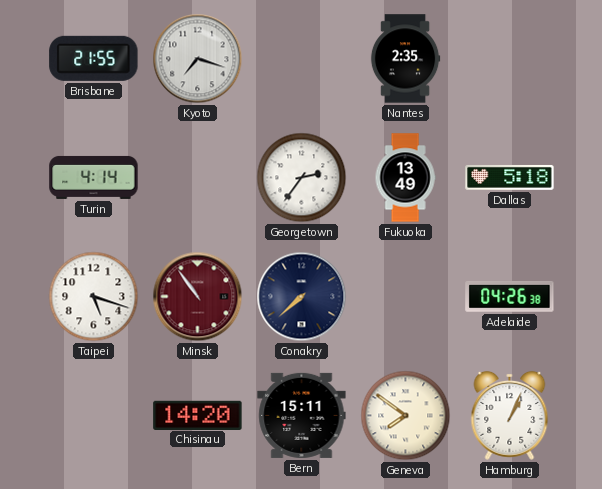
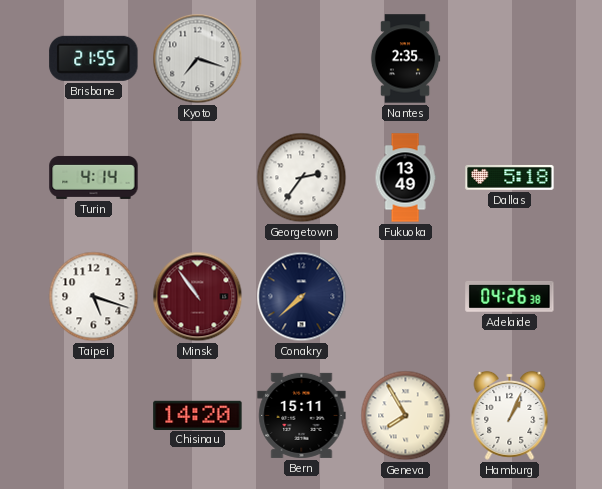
Geneva: 7:51 -> 7:55
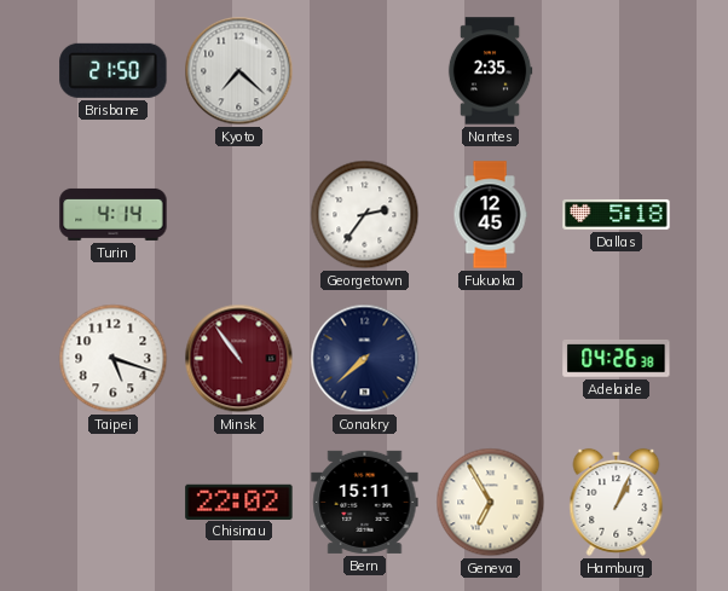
Brisbane: 21:55 -> 21:50
Kyoto: 7:18 -> 7:22
Fukuoka: 13:49 -> 12:45
Chisinau: 14:20 -> 22:02
Geneva: 7:55 -> 6:55
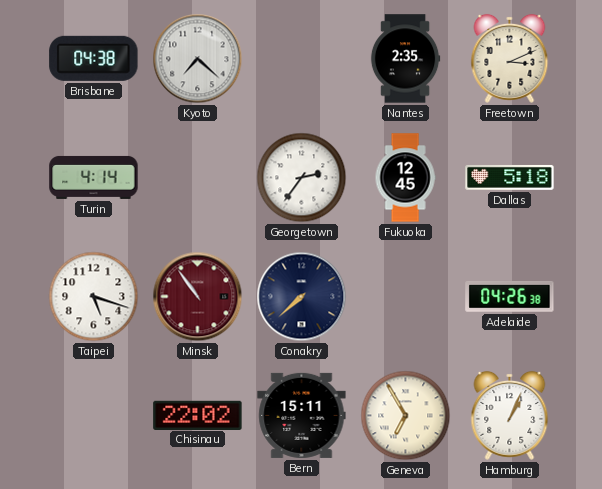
Brisbane: 21:50 -> 04:38
Freetown: none -> 3:11
